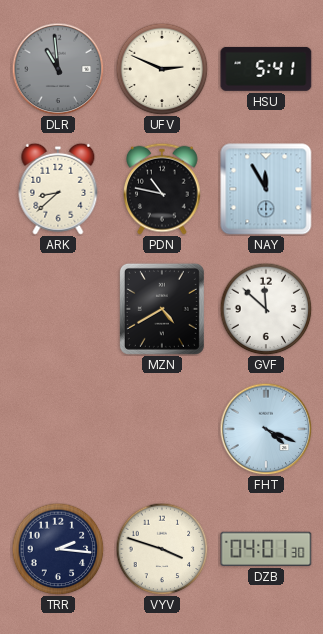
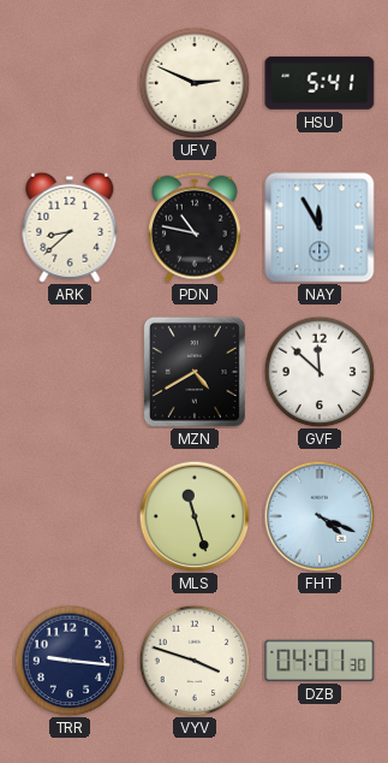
DLR: 10:59 -> none
MLS: none -> 11:27
TRR: 2:16 -> 9:16
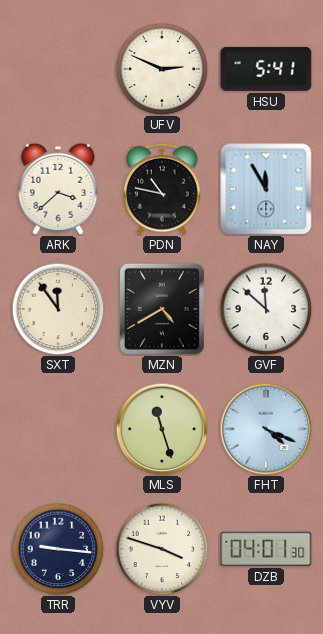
ARK: 8:38 -> 3:38
SXT: none -> 11:54
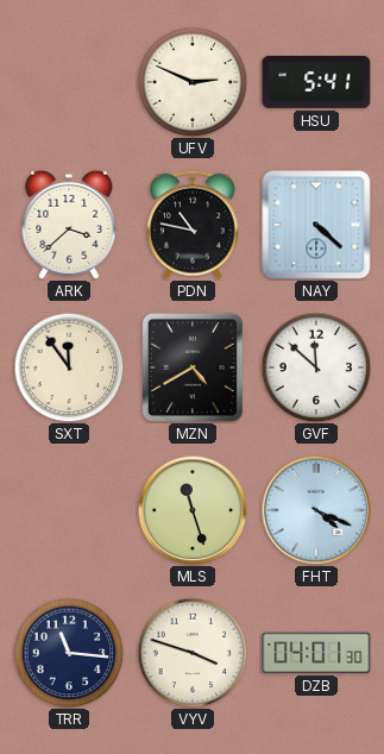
NAY: 11:55 -> 4:22
TRR: 9:16 -> 11:16
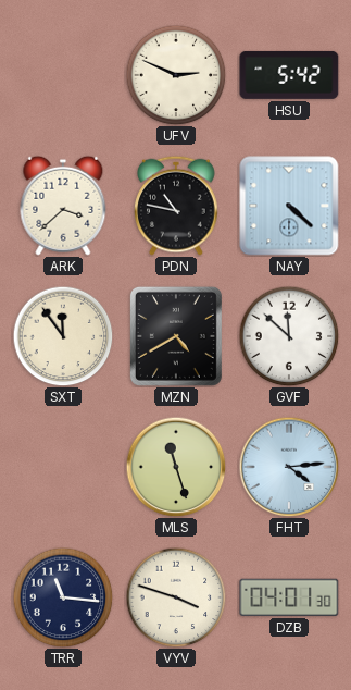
HSU: 5:41 -> 5:42
FHT: 4:19 -> 4:14
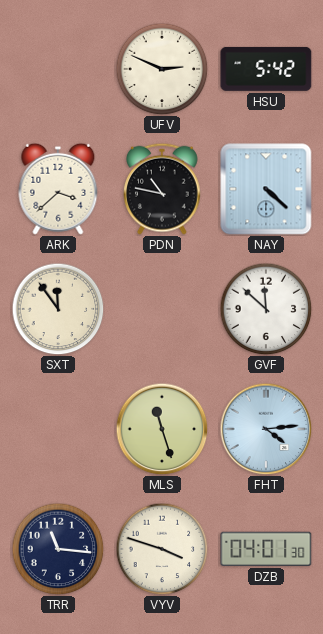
MZN: 4:40 -> none
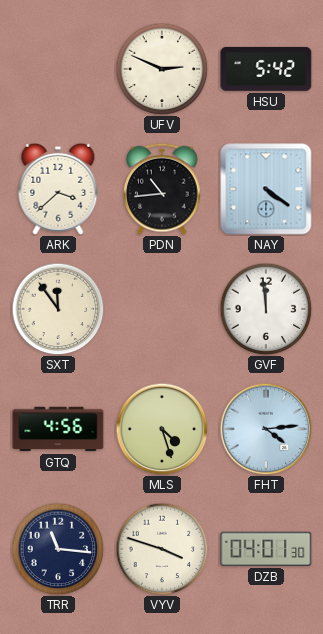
PDN: 10:47 -> 10:44
NAY: 4:22 -> 4:21
GVF: 11:52 -> 11:59
GTQ: none -> 4:56
MLS: 11:27 -> 4:27
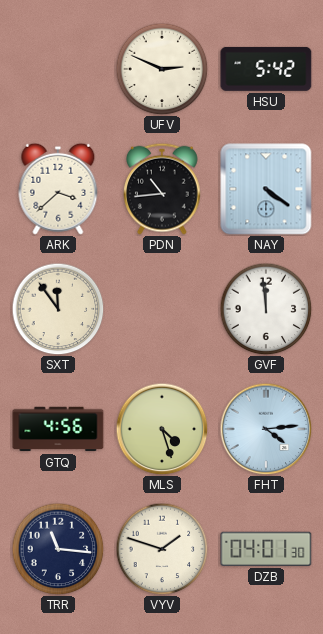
VYV: 3:48 -> 1:48
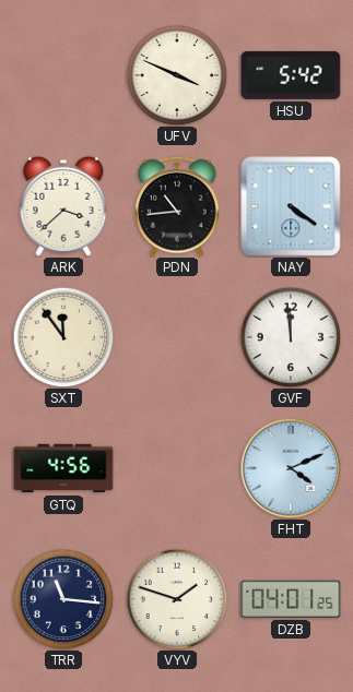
UFV: 2:49 -> 3:49
MLS: 4:27 -> none
FHT: 4:14 -> 4:11
DZB: 04:01:30 -> 04:01:25
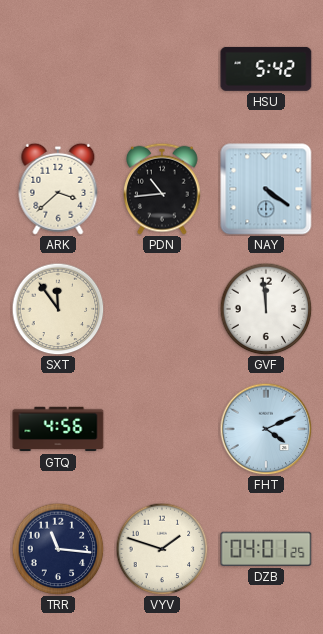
UFV: 3:49 -> none
